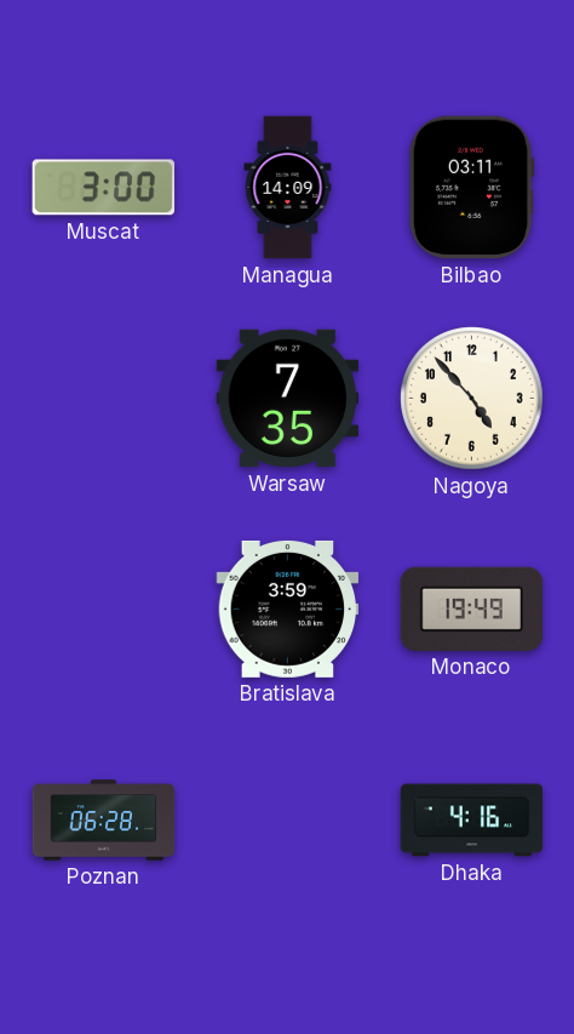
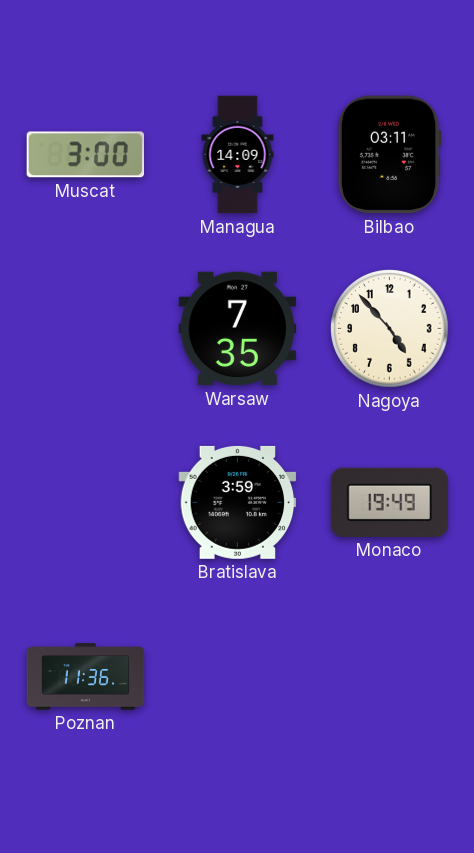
Poznan: 06:28 -> 11:36
Dhaka: 4:16 -> none
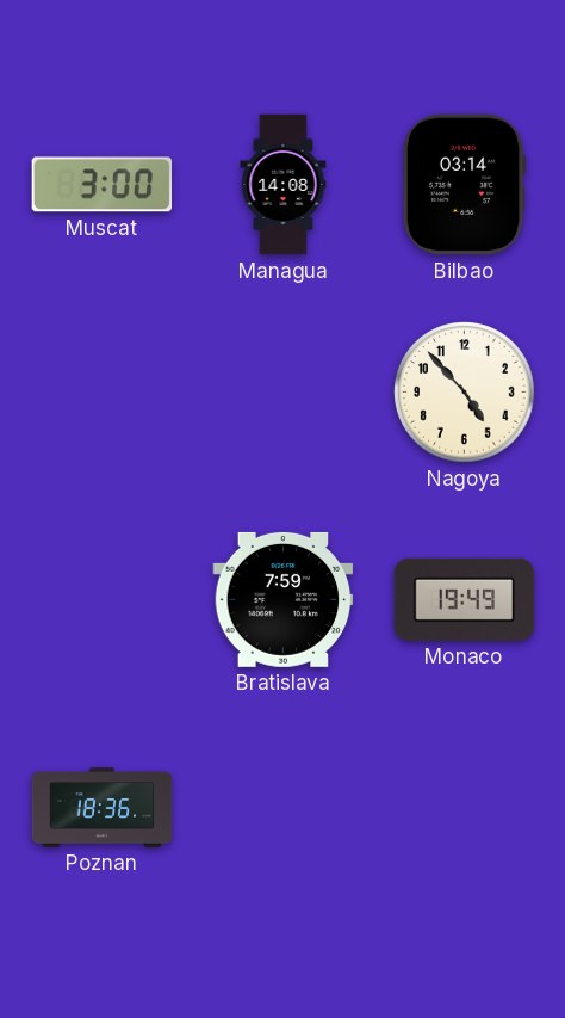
Managua: 14:09 -> 14:08
Bilbao: 03:11 -> 03:14
Warsaw: 7:35 -> none
Bratislava: 3:59 -> 7:59
Poznan: 11:36 -> 18:36
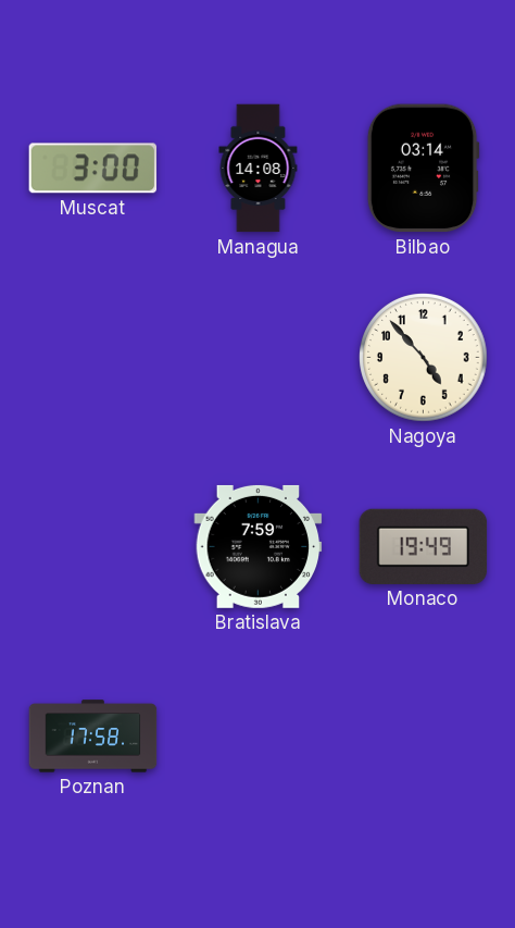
Poznan: 18:36 -> 17:58
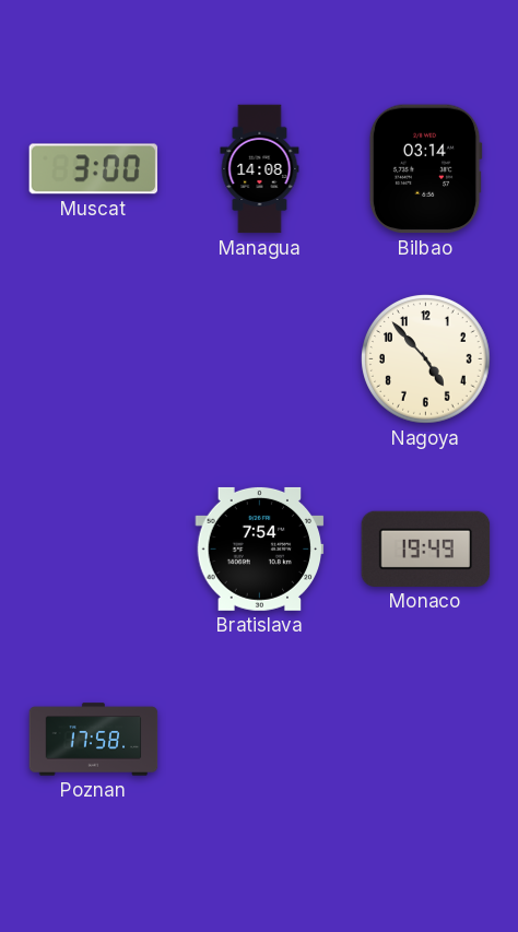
Bratislava: 7:59 -> 7:54
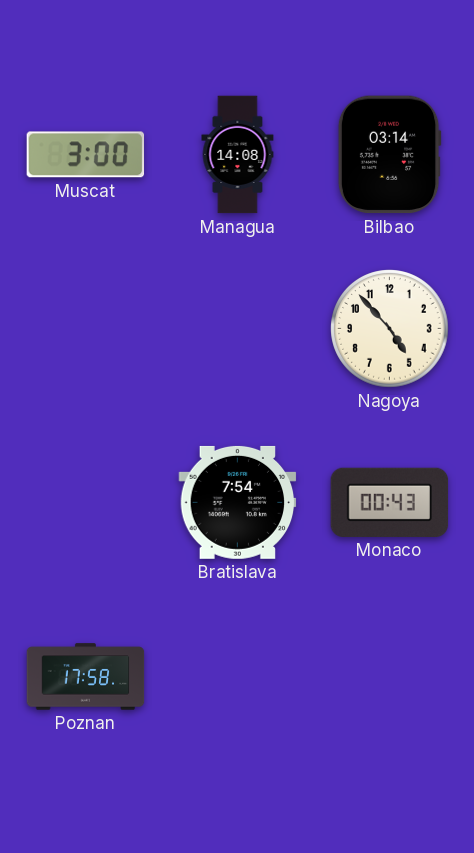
Monaco: 19:49 -> 00:43
